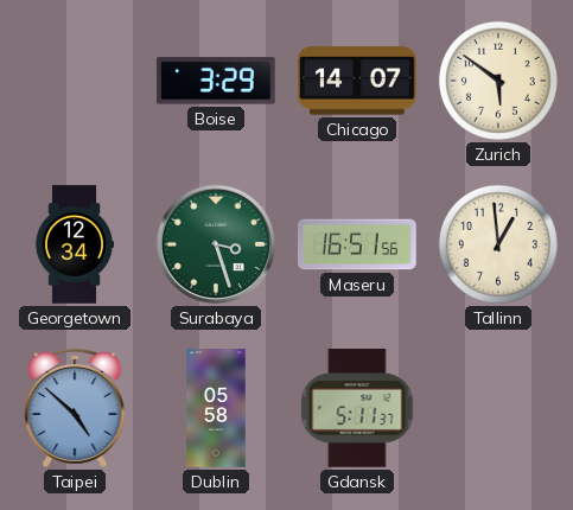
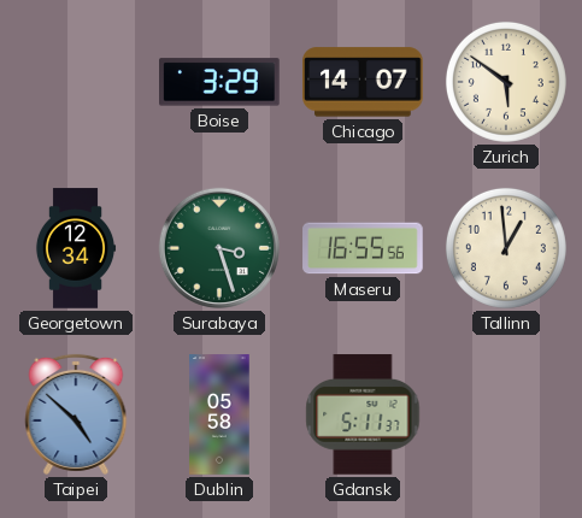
Maseru: 16:51 -> 16:55
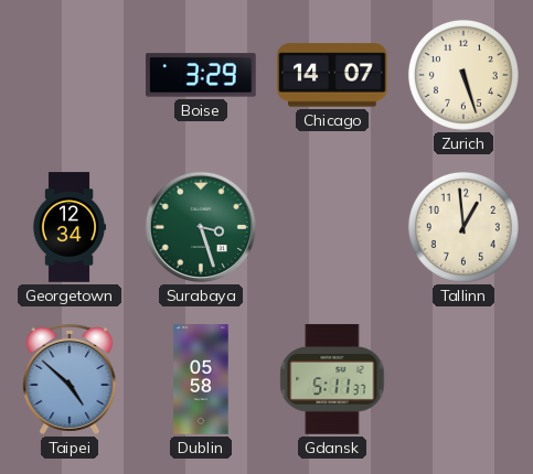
Zurich: 5:51 -> 5:27
Maseru: 16:55 -> none
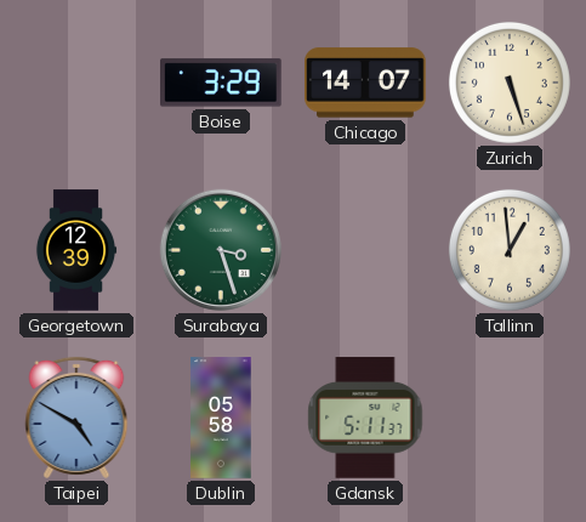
Georgetown: 12:34 -> 12:39
Taipei: 4:52 -> 4:50
